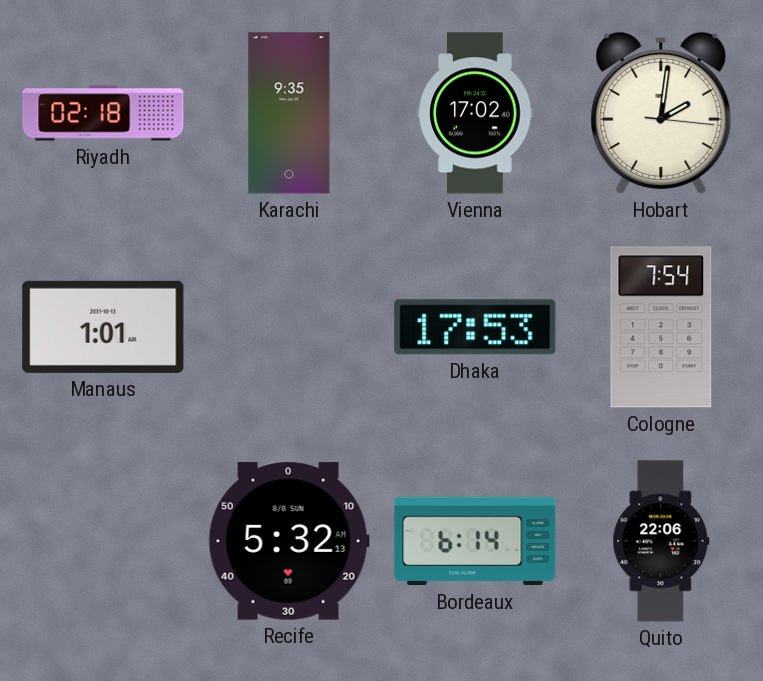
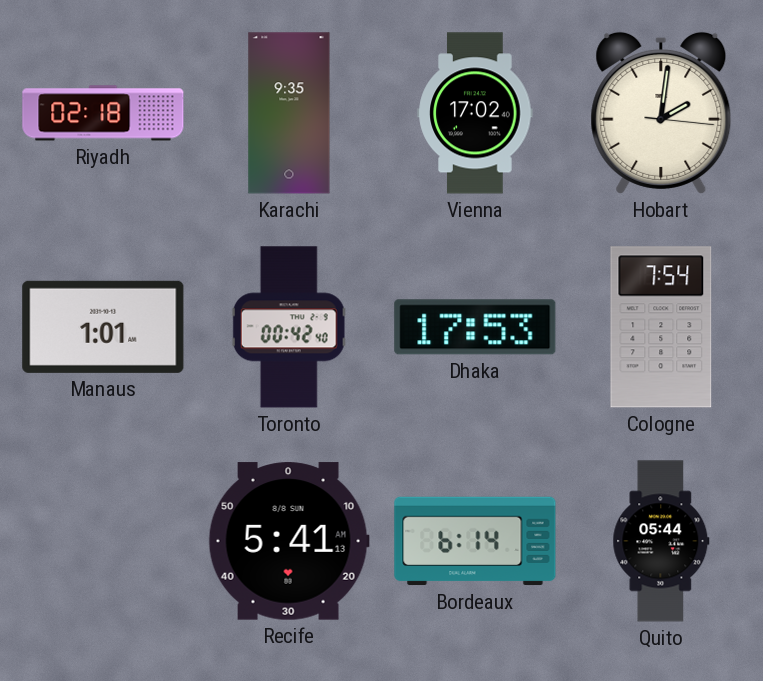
Toronto: none -> 00:42
Recife: 5:32 -> 5:41
Quito: 22:06 -> 05:44
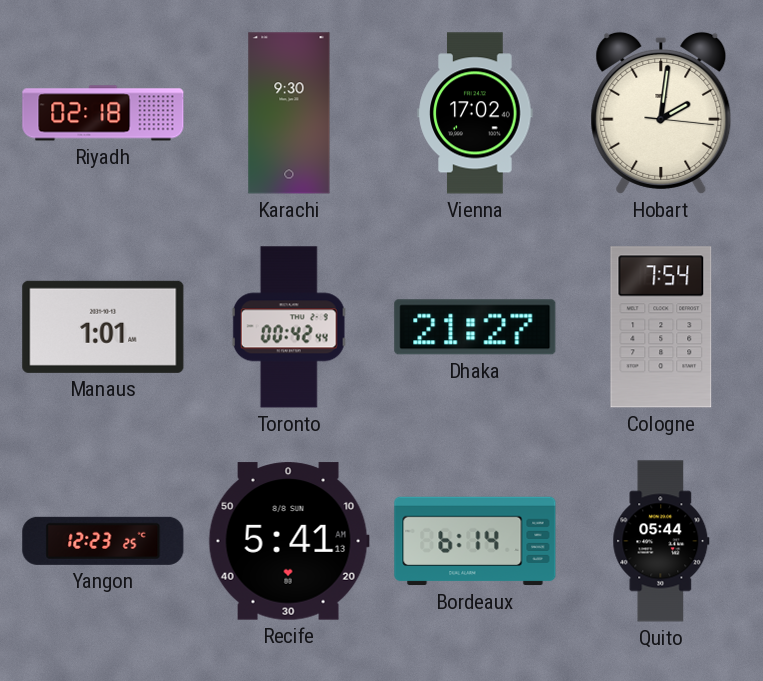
Karachi: 9:35 -> 9:30
Toronto: 00:42:40 -> 00:42:44
Dhaka: 17:53 -> 21:27
Yangon: none -> 12:23
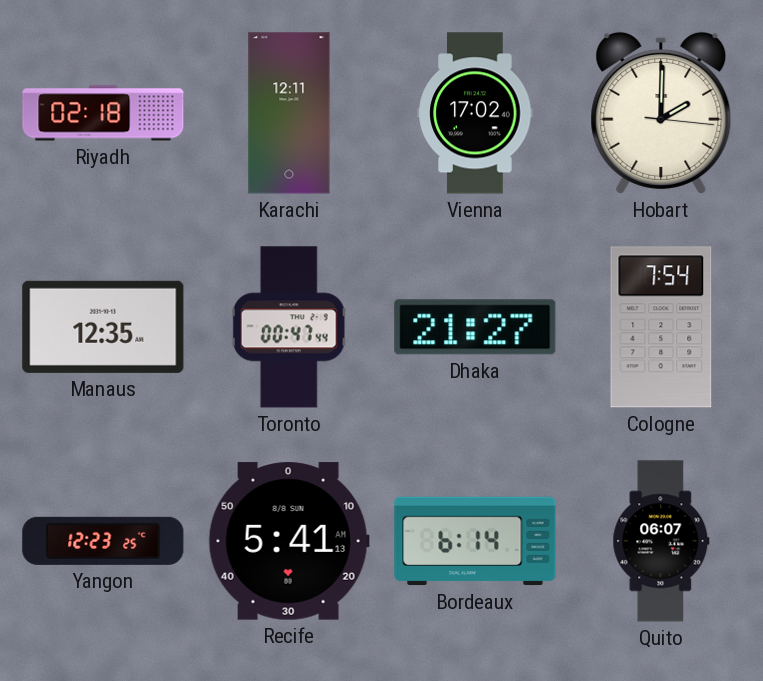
Karachi: 9:30 -> 12:11
Hobart: 2:01 -> 2:00
Manaus: 1:01 -> 12:35
Toronto: 00:42 -> 00:47
Quito: 05:44 -> 06:07
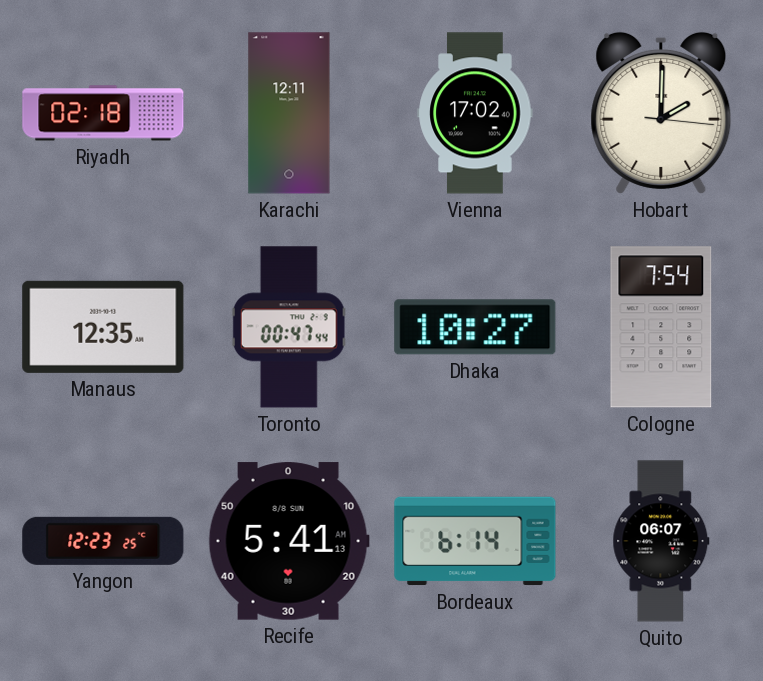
Dhaka: 21:27 -> 10:27
